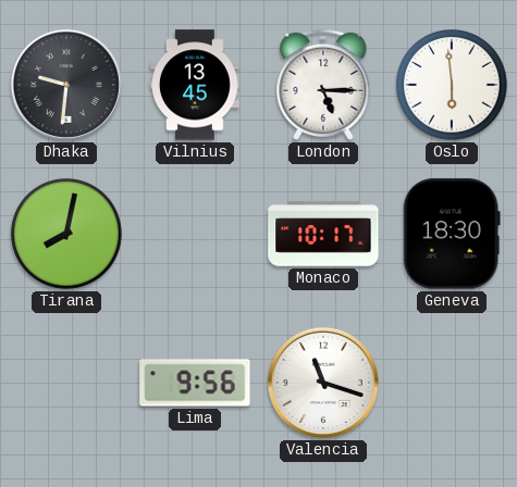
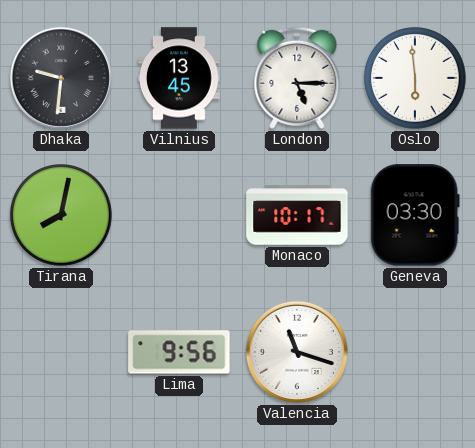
Geneva: 18:30 -> 03:30
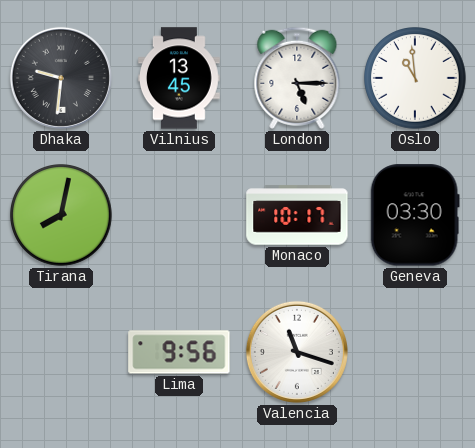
Oslo: 5:59 -> 10:59
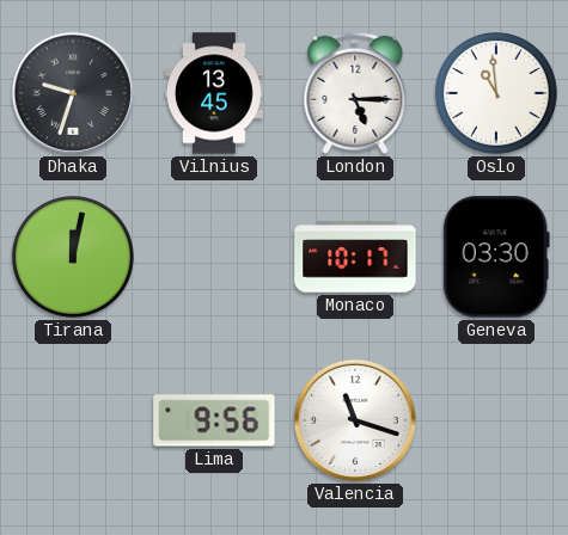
Dhaka: 9:31 -> 9:33
Tirana: 8:02 -> 12:02
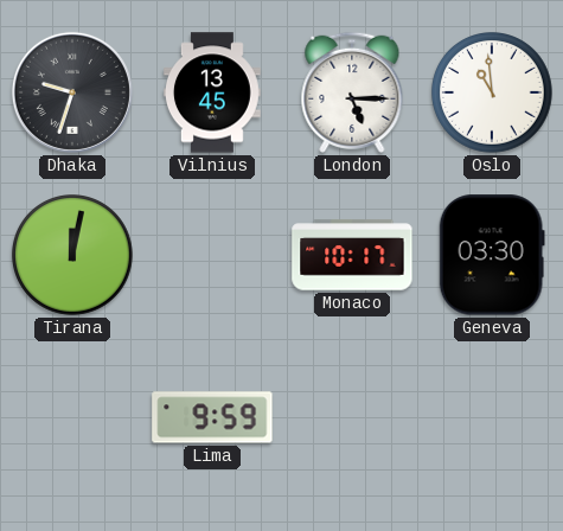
Lima: 9:56 -> 9:59
Valencia: 11:18 -> none
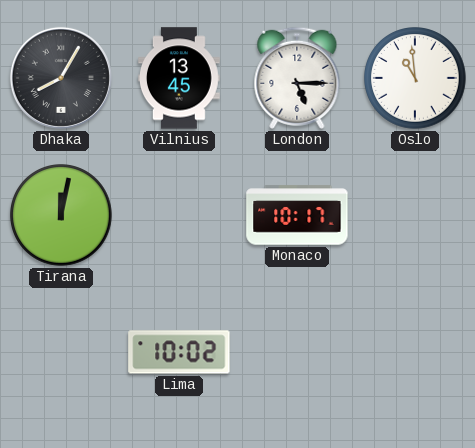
Dhaka: 9:33 -> 8:05
Geneva: 03:30 -> none
Lima: 9:59 -> 10:02
